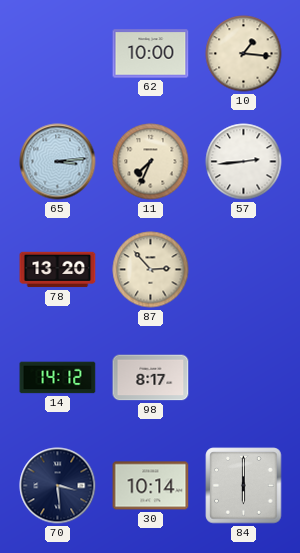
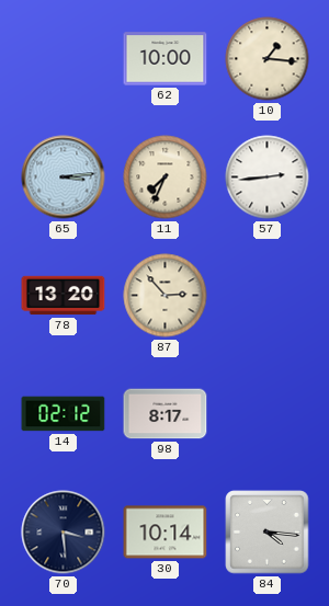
14: 14:12 -> 02:12
84: 6:00 -> 4:16
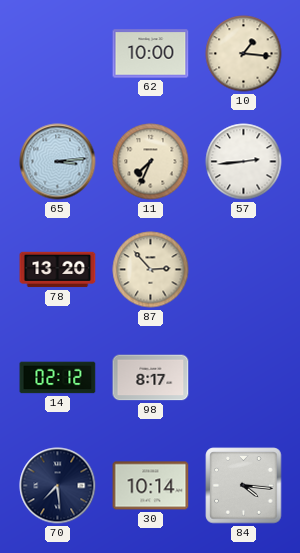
70: 3:29 -> 7:29
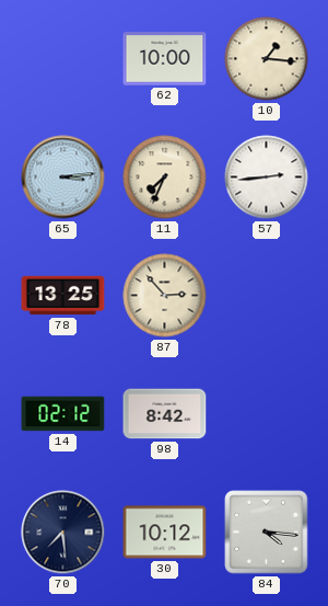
78: 13:20 -> 13:25
98: 8:17 -> 8:42
30: 10:14 -> 10:12
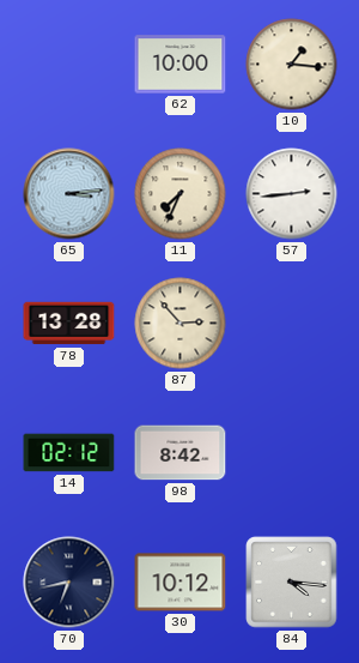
78: 13:25 -> 13:28
70: 7:29 -> 6:43
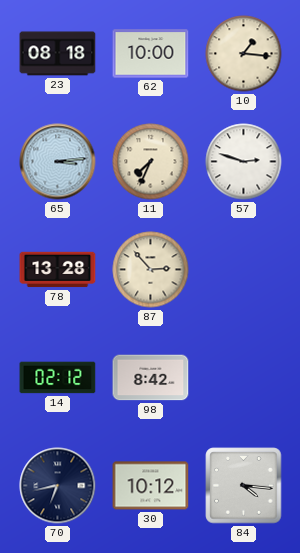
23: none -> 08:18
57: 2:44 -> 2:48
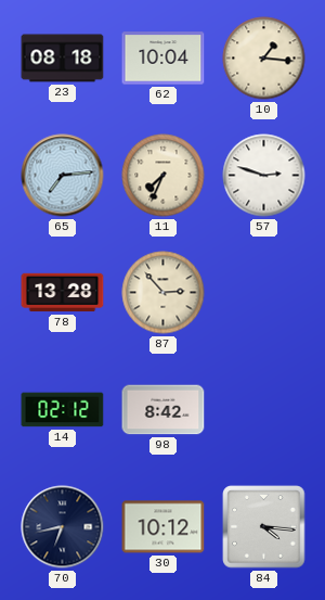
62: 10:00 -> 10:04
65: 3:14 -> 7:14
